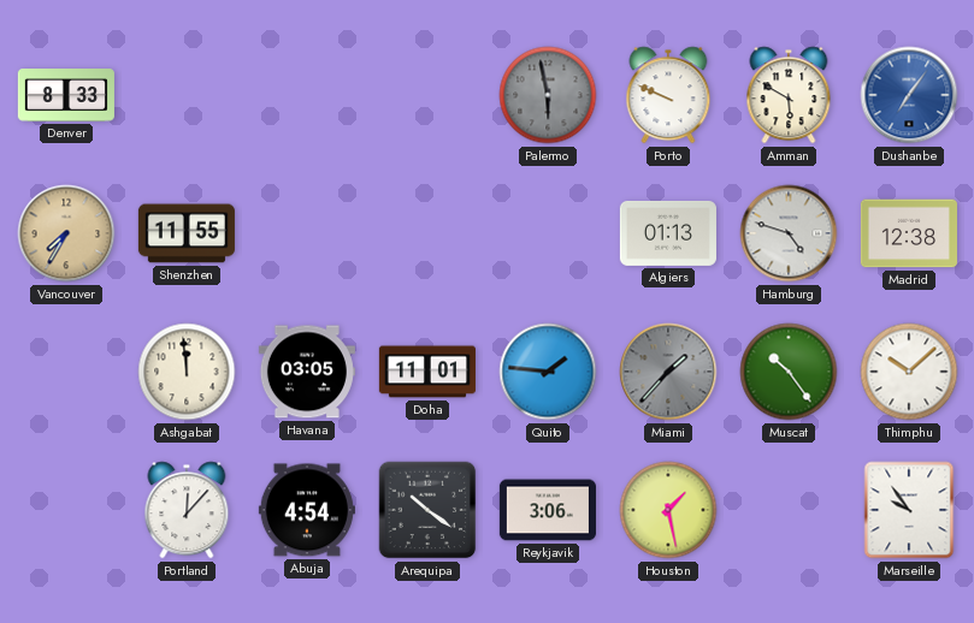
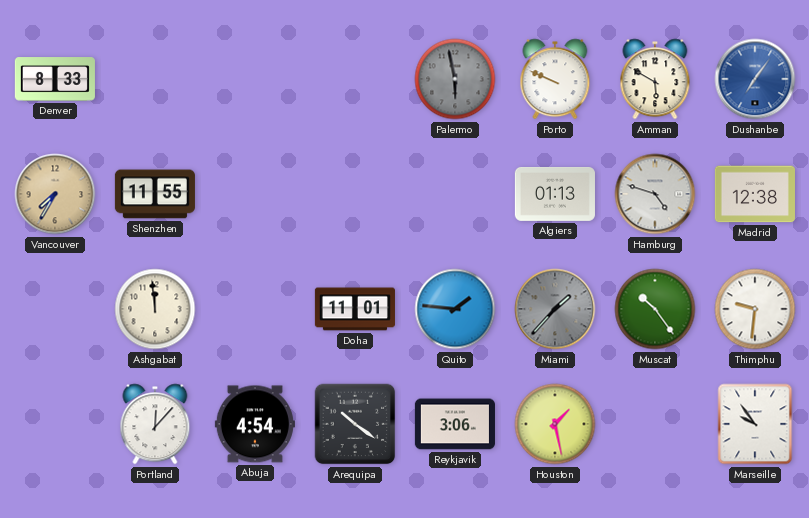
Havana: 03:05 -> none
Thimphu: 10:08 -> 9:31
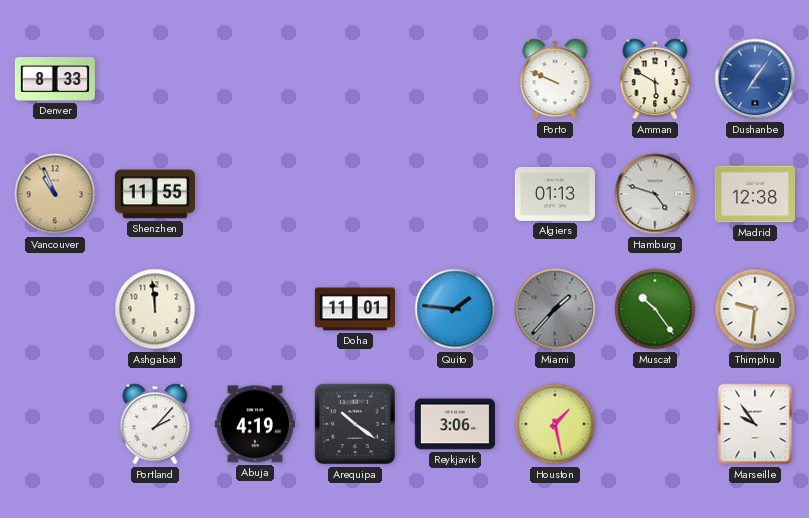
Palermo: 5:58 -> none
Vancouver: 7:35 -> 10:56
Portland: 12:07 -> 2:07
Abuja: 4:54 -> 4:19
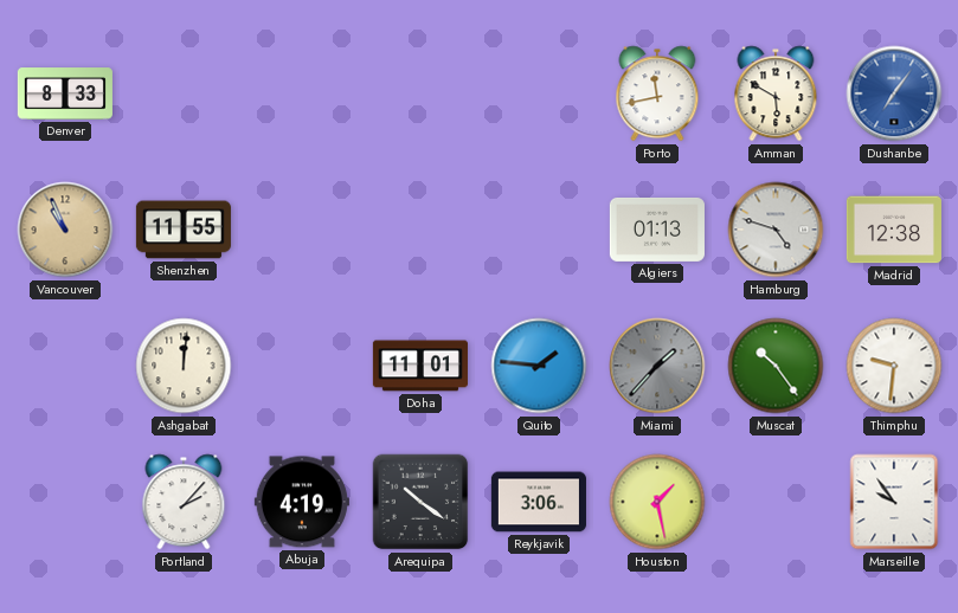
Porto: 9:49 -> 11:43
Ashgabat: 11:59 -> 12:01
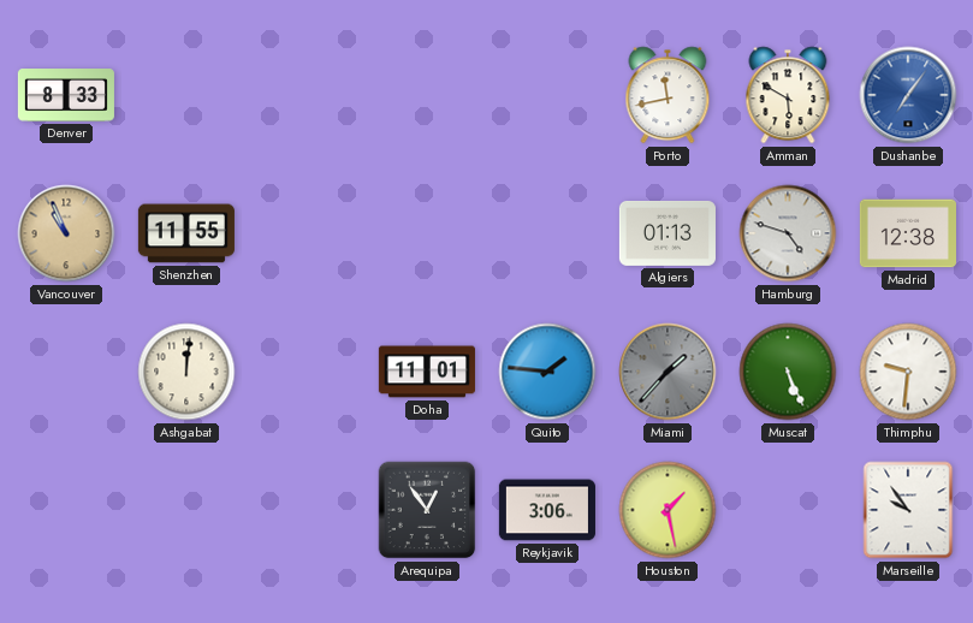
Muscat: 10:24 -> 5:26
Portland: 2:07 -> none
Abuja: 4:19 -> none
Arequipa: 10:21 -> 12:54
